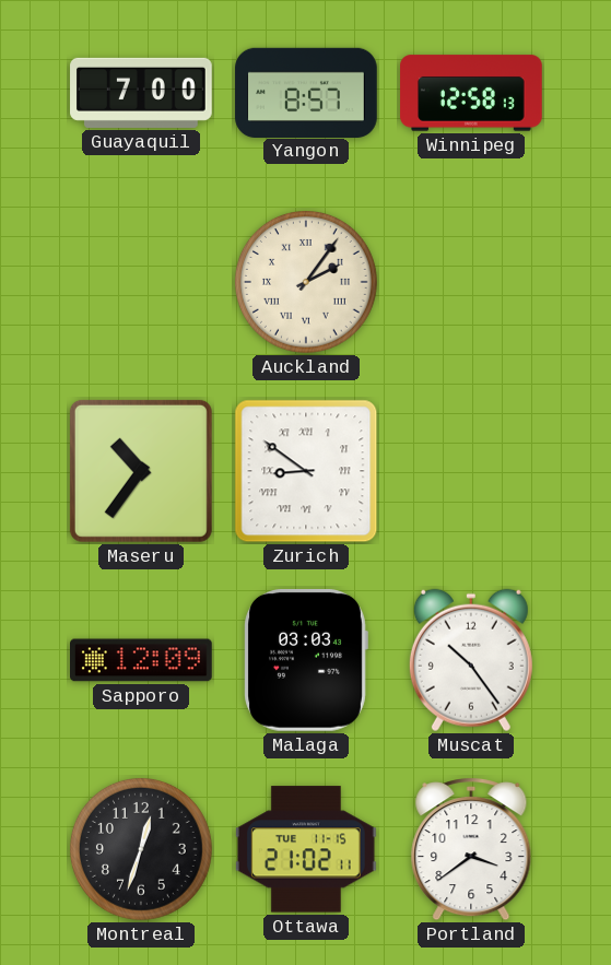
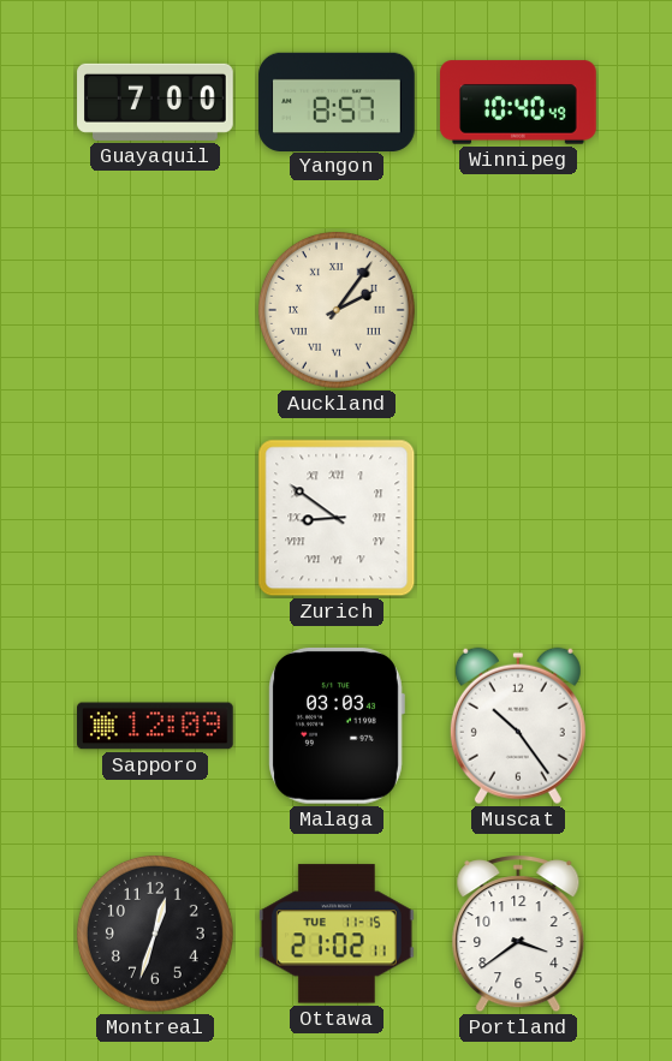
Winnipeg: 12:58 -> 10:40
Maseru: 10:36 -> none
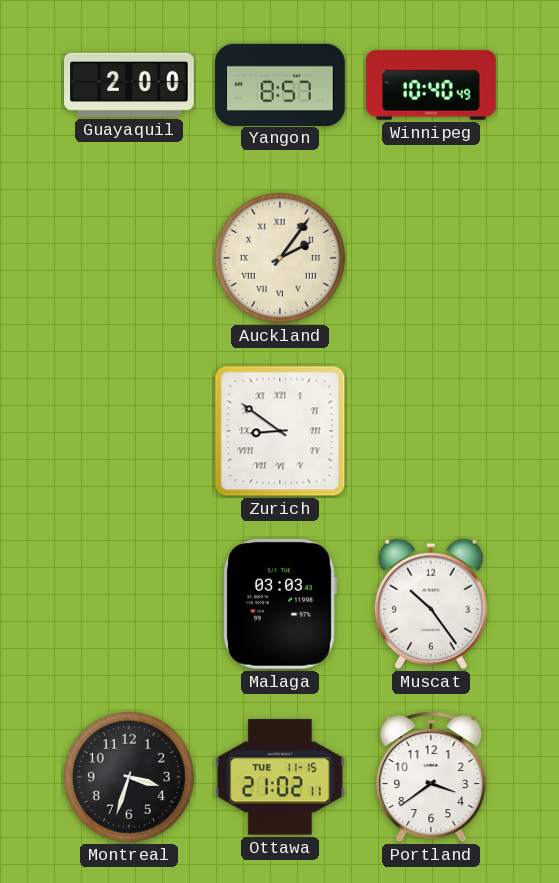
Guayaquil: 7:00 -> 2:00
Sapporo: 12:09 -> none
Montreal: 12:33 -> 3:33
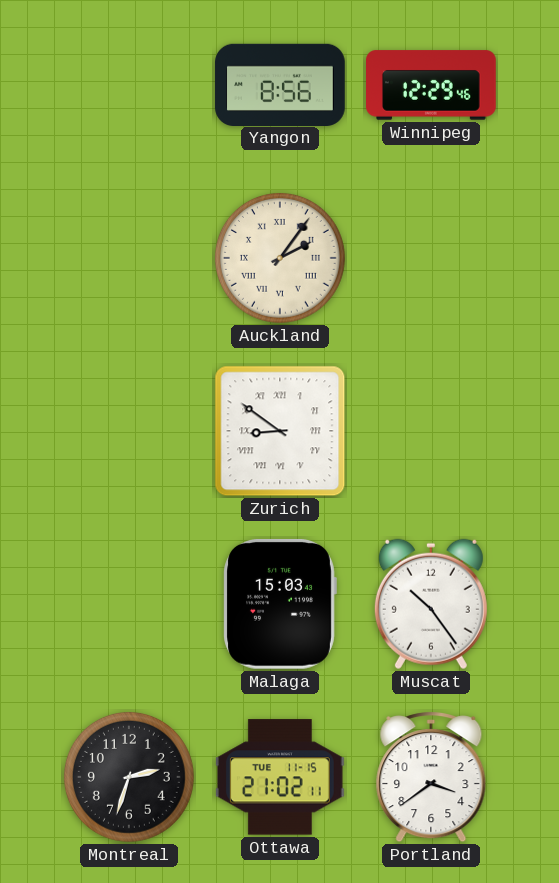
Guayaquil: 2:00 -> none
Yangon: 8:57 -> 8:56
Winnipeg: 10:40 -> 12:29
Malaga: 03:03 -> 15:03
Montreal: 3:33 -> 2:33
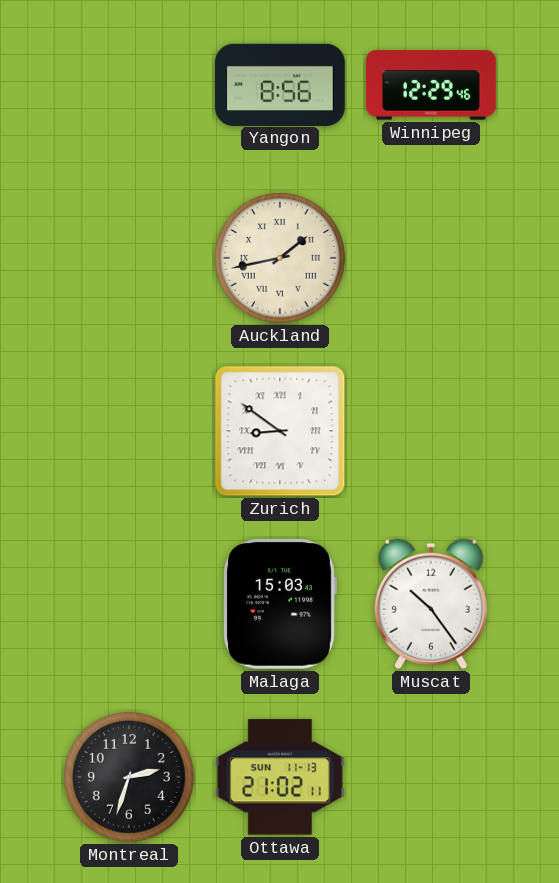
Auckland: 2:06 -> 1:43
Ottawa date: TUE 11-15 -> SUN 11-13
Portland: 3:39 -> none
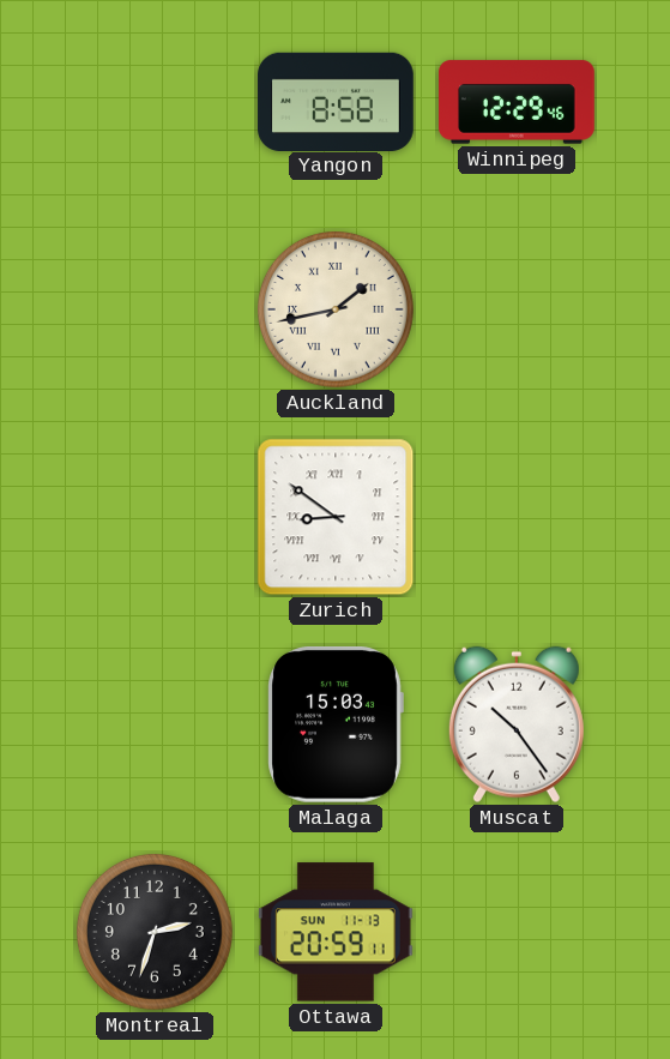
Yangon: 8:56 -> 8:58
Ottawa: 21:02 -> 20:59
